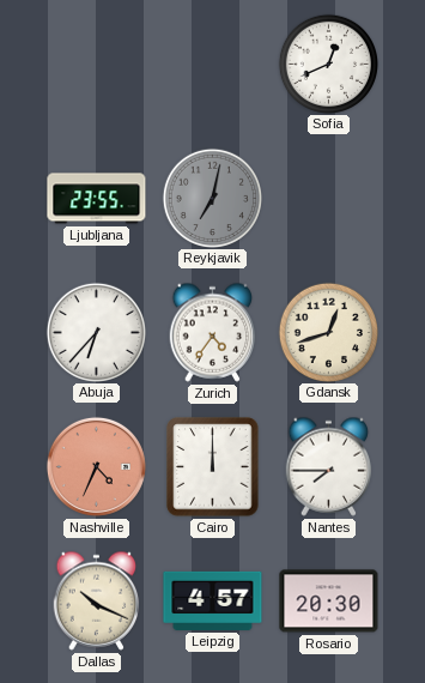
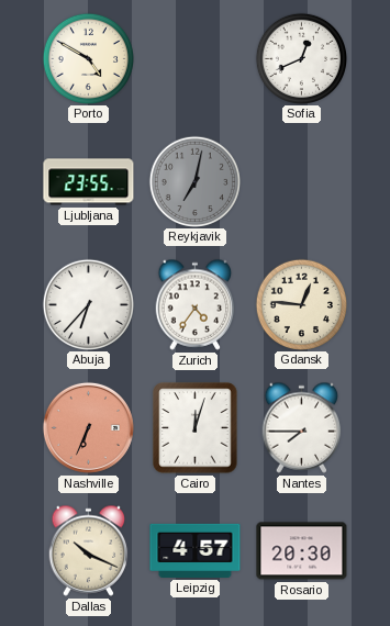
Porto: none -> 4:50
Gdansk: 12:42 -> 12:46
Nashville: 4:34 -> 6:34
Cairo: 12:00 -> 12:03
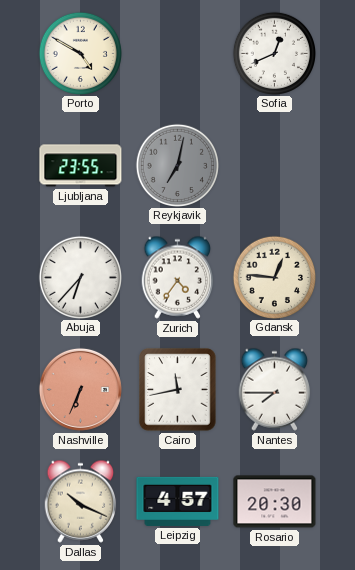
Cairo: 12:03 -> 11:43
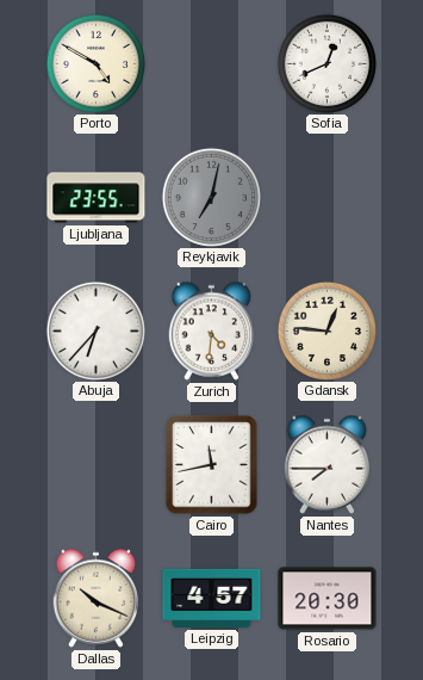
Zurich: 4:36 -> 4:31
Nashville: 6:34 -> none
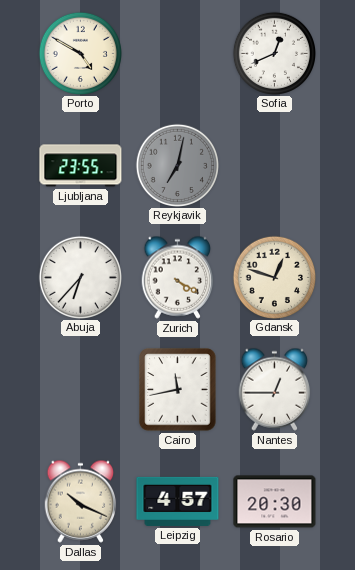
Zurich: 4:31 -> 4:20
Gdansk: 12:46 -> 12:48
Nantes: 7:45 -> 12:45
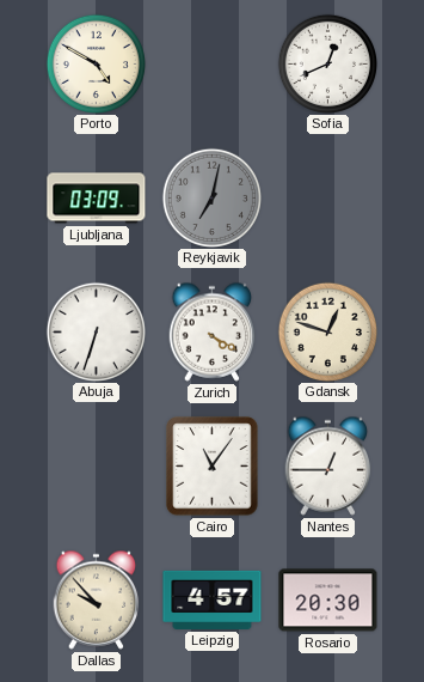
Ljubljana: 23:55 -> 03:09
Abuja: 6:37 -> 6:33
Cairo: 11:43 -> 11:06
Dallas: 10:19 -> 9:53
